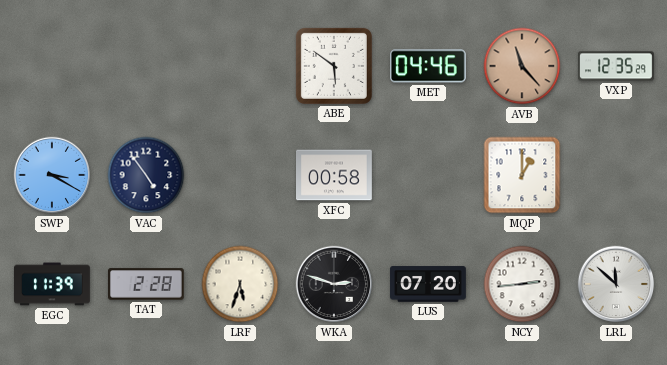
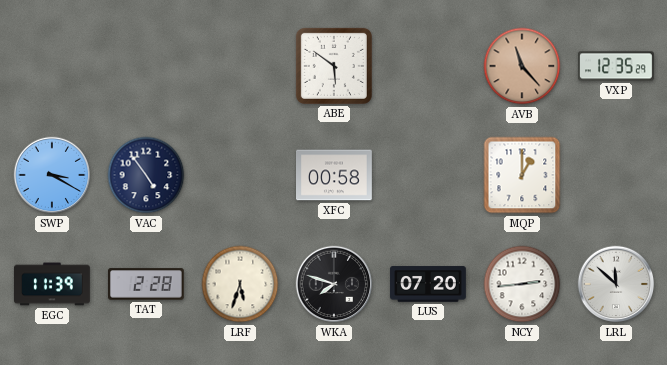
MET: 04:46 -> none
WKA: 2:48 -> 7:48
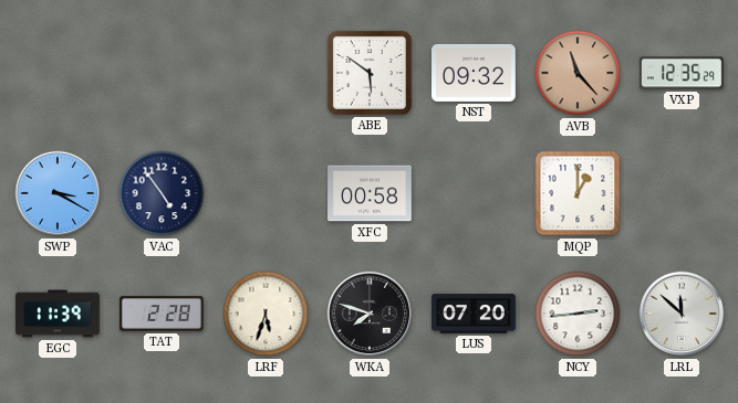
NST: none -> 09:32
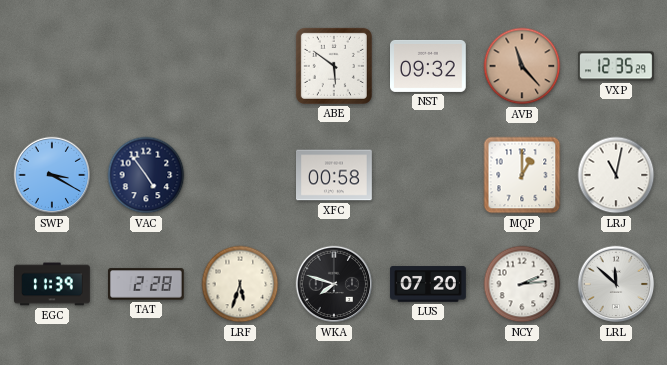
LRJ: none -> 11:02
NCY: 2:44 -> 2:14
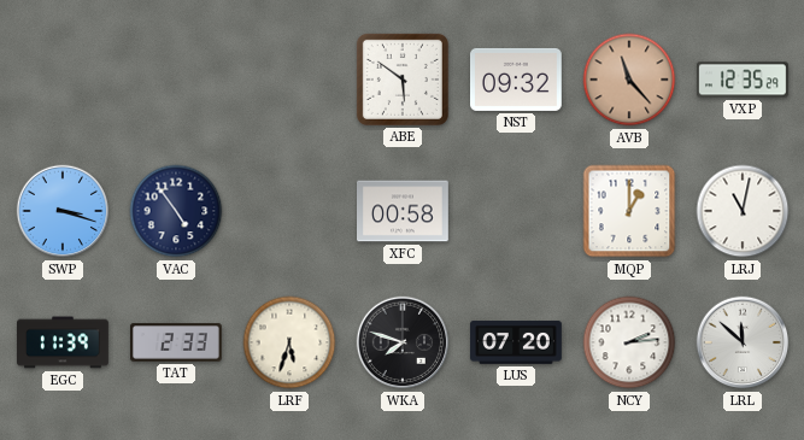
SWP: 3:20 -> 3:18
TAT: 2:28 -> 2:33
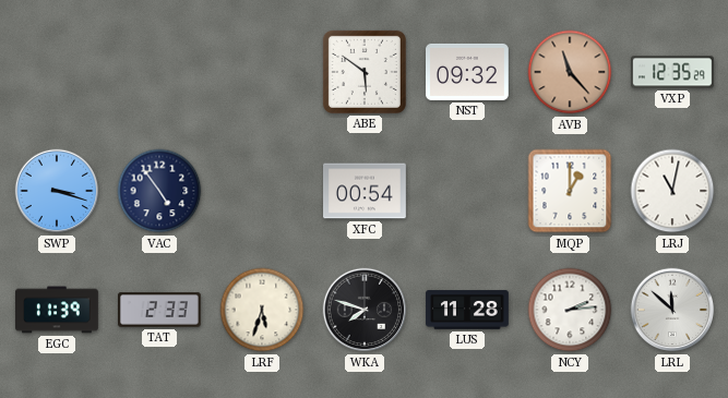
XFC: 00:58 -> 00:54
LUS: 07:20 -> 11:28
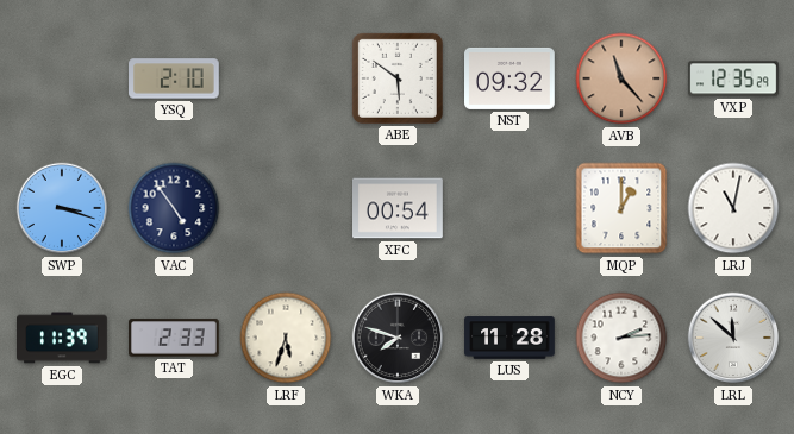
YSQ: none -> 2:10
